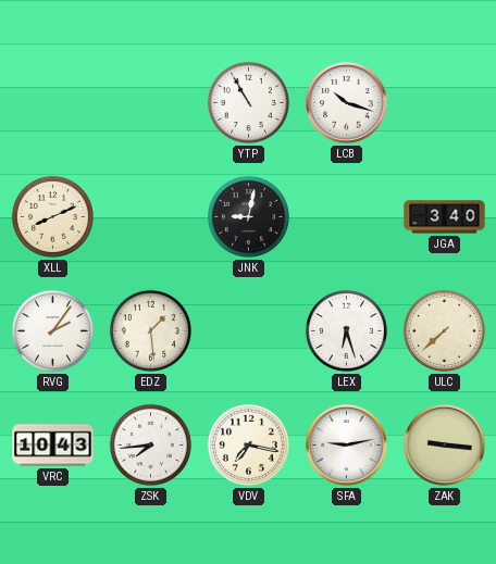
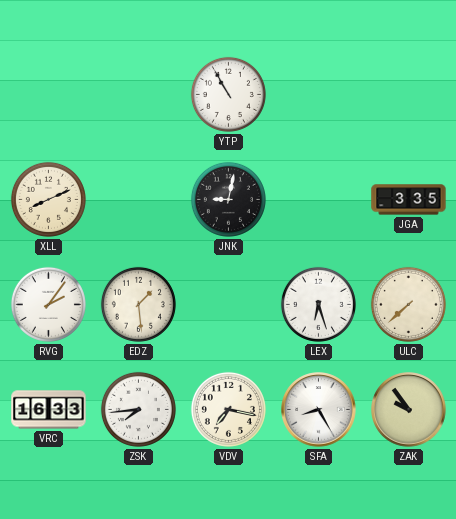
LCB: 10:18 -> none
JGA: 3:40 -> 3:35
VRC: 10:43 -> 16:33
SFA: 9:13 -> 8:25
ZAK: 9:16 -> 9:54
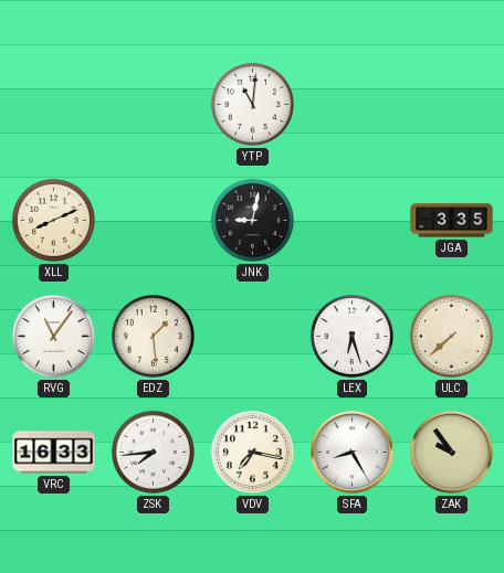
YTP: 10:55 -> 11:01
RVG: 2:06 -> 11:06
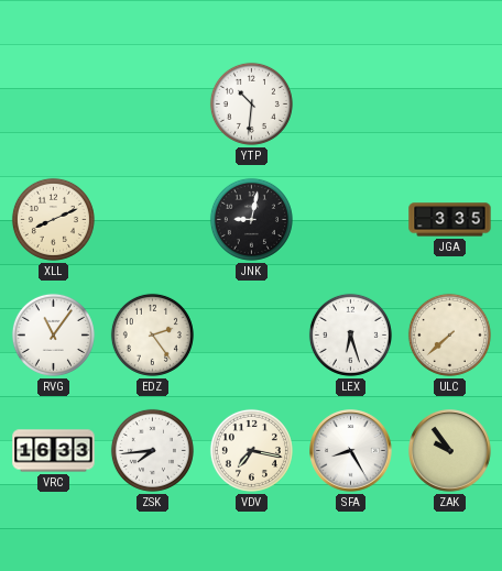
YTP: 11:01 -> 10:31
EDZ: 1:29 -> 2:24
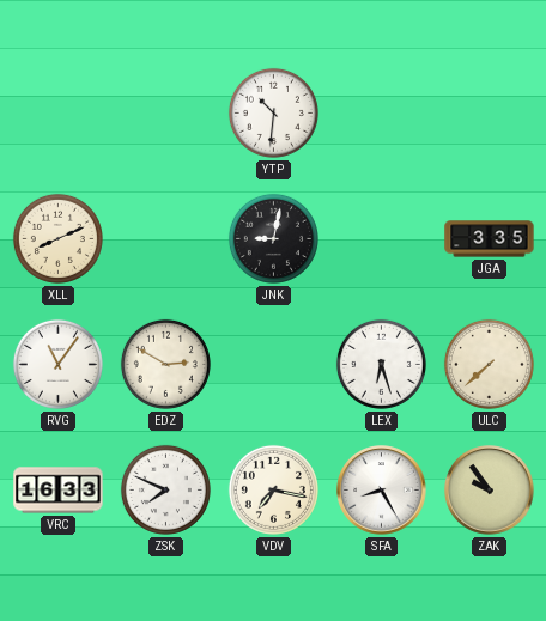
EDZ: 2:24 -> 2:50
ZSK: 7:44 -> 7:49
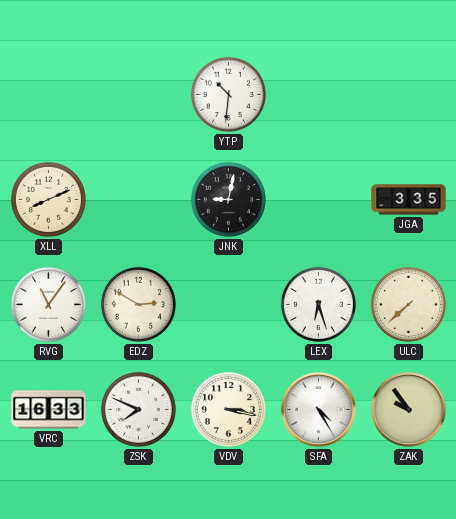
VDV: 7:17 -> 3:17
SFA: 8:25 -> 4:25
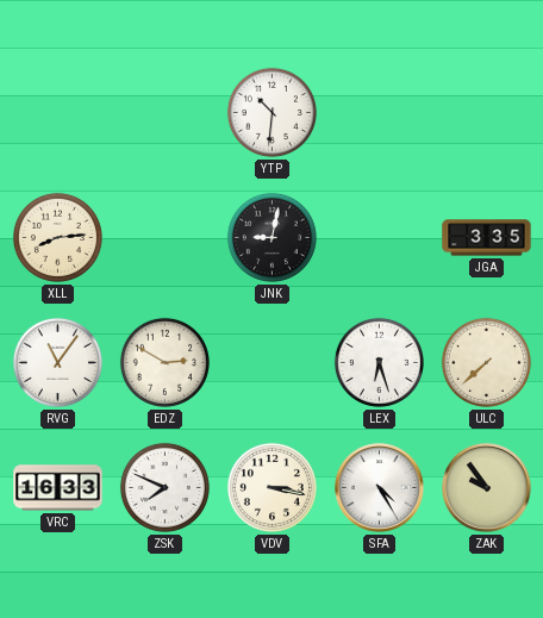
XLL: 8:11 -> 8:14
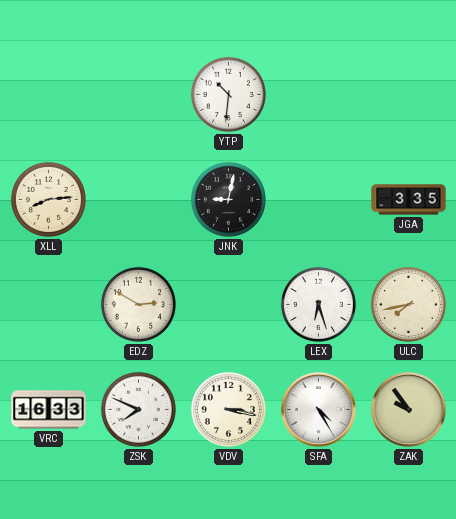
RVG: 11:06 -> none
ULC: 7:38 -> 7:43
